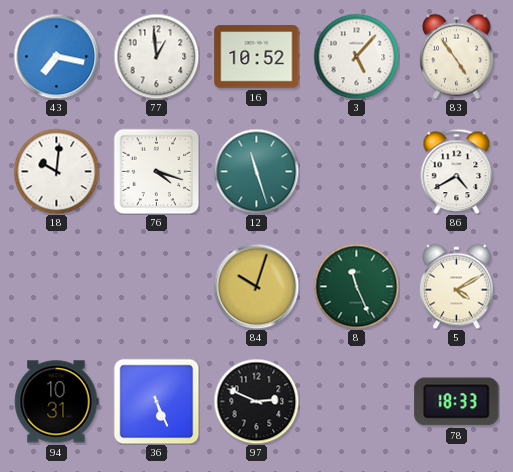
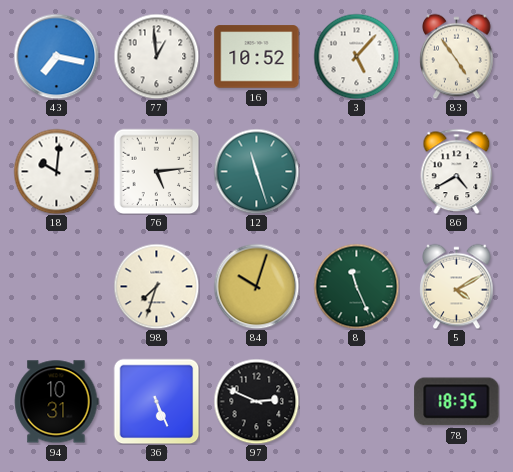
76: 4:18 -> 5:14
98: none -> 7:33
78: 18:33 -> 18:35
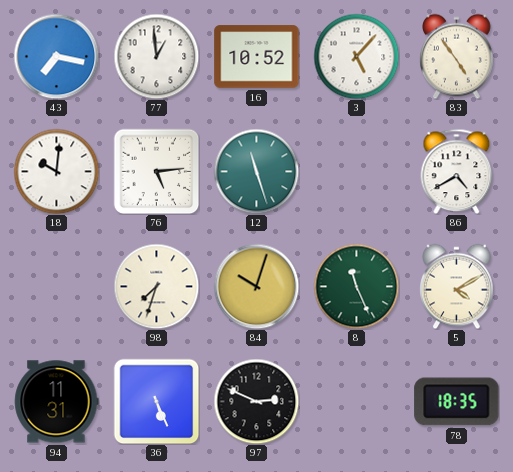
94: 10:31 -> 11:31
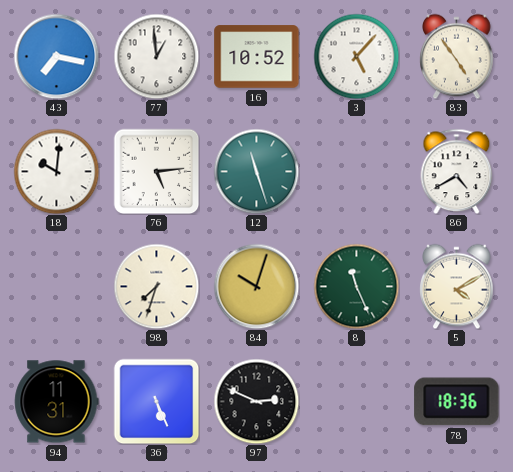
78: 18:35 -> 18:36
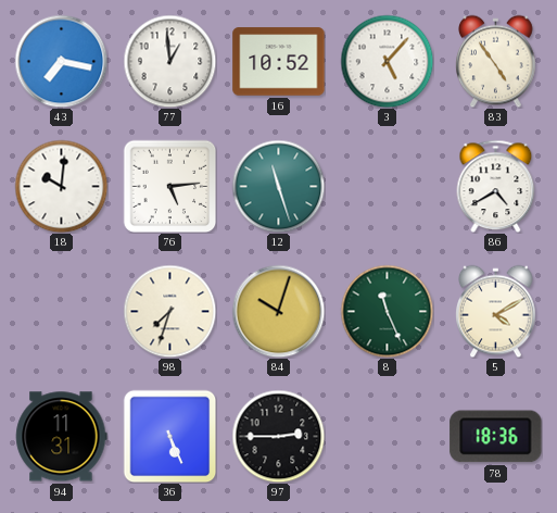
97: 2:49 -> 2:45
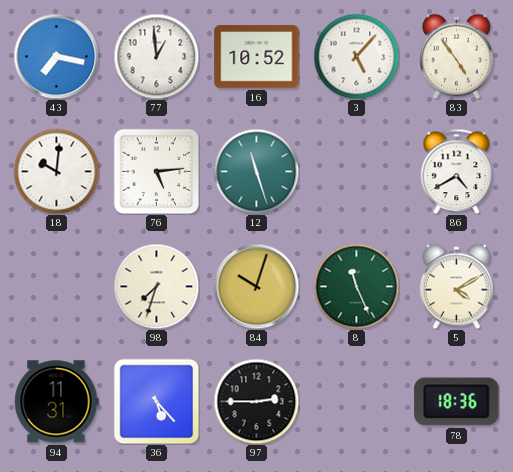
36: 5:26 -> 5:23
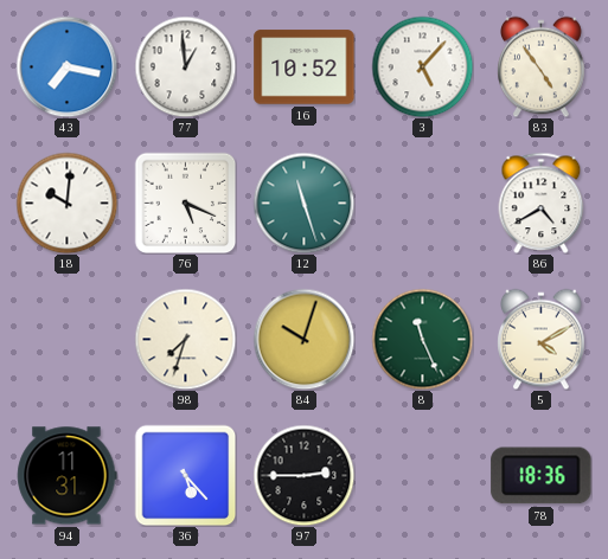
76: 5:14 -> 5:19
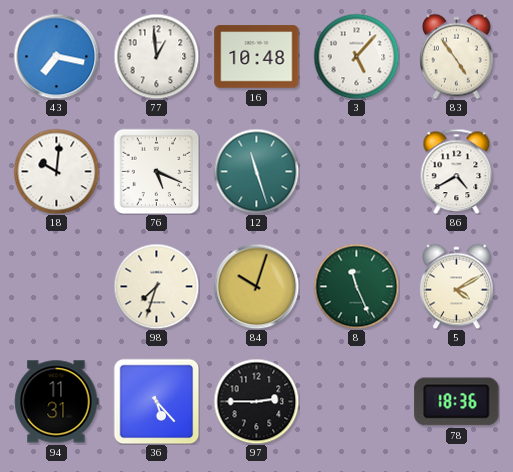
16: 10:52 -> 10:48
